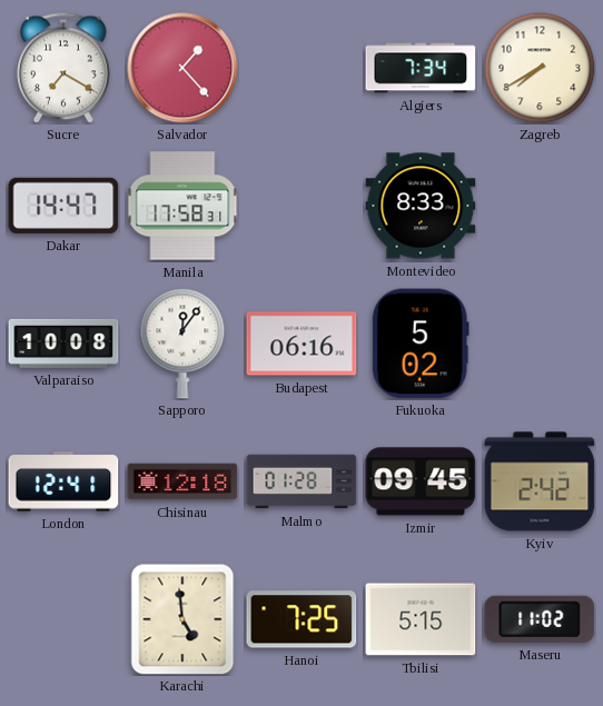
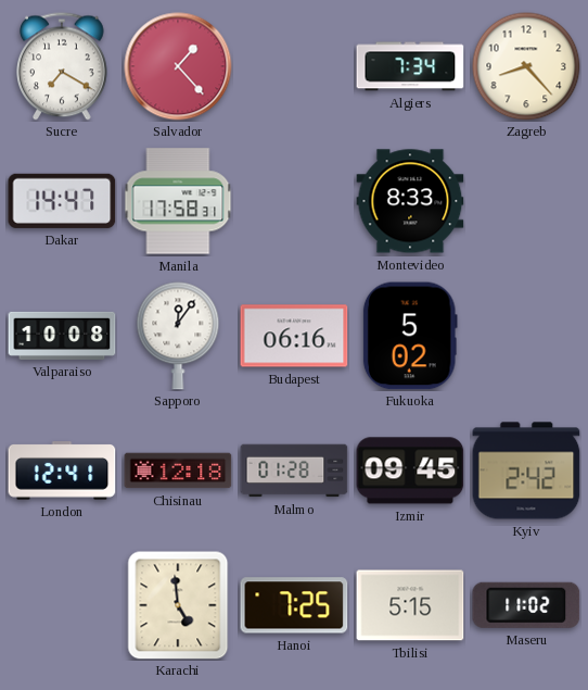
Zagreb: 7:40 -> 8:23
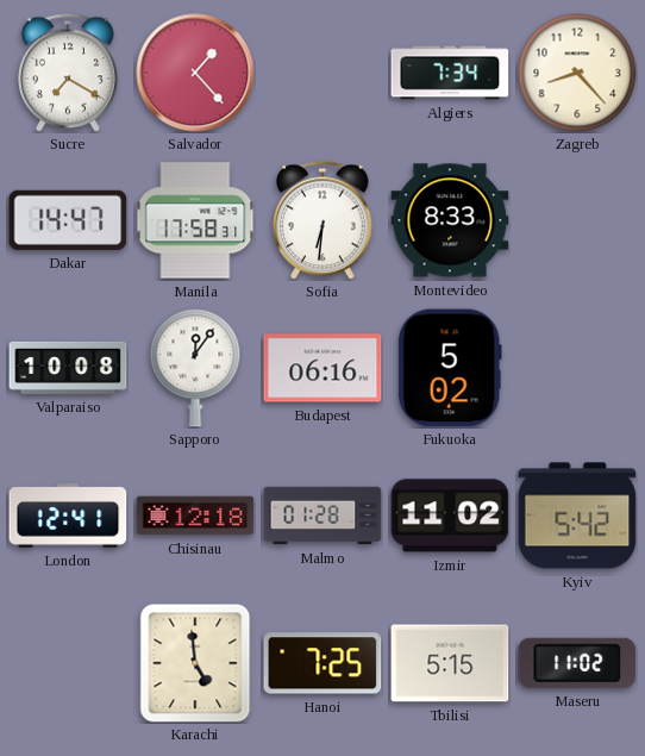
Sofia: none -> 6:31
Izmir: 09:45 -> 11:02
Kyiv: 2:42 -> 5:42
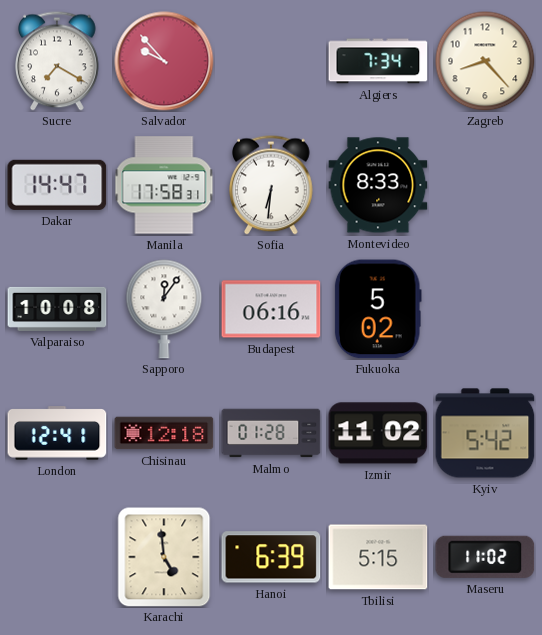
Salvador: 1:23 -> 9:53
Hanoi: 7:25 -> 6:39
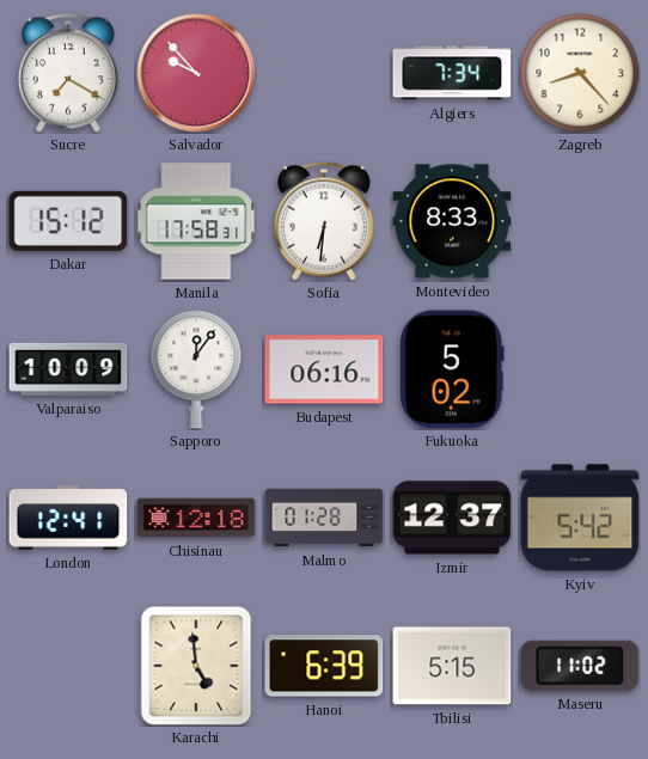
Dakar: 14:47 -> 15:12
Valparaiso: 10:08 -> 10:09
Izmir: 11:02 -> 12:37
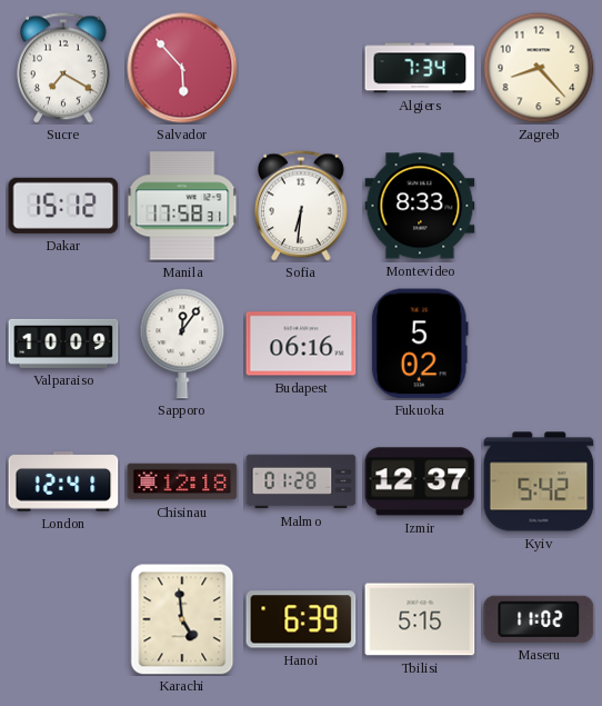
Salvador: 9:53 -> 5:53
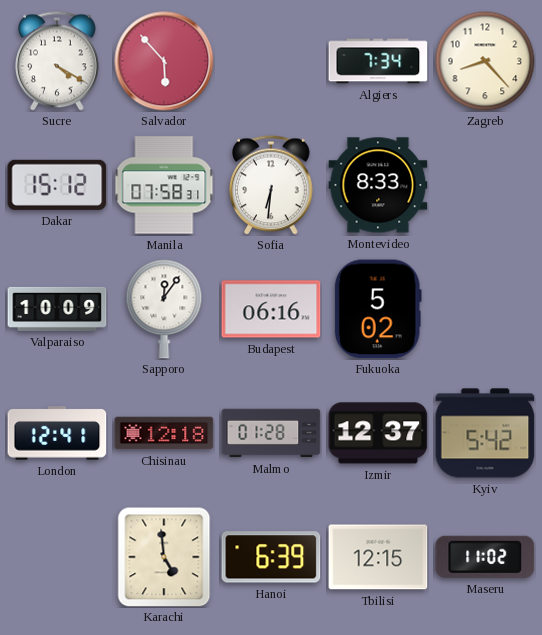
Sucre: 7:20 -> 4:20
Manila: 17:58 -> 07:58
Tbilisi: 5:15 -> 12:15
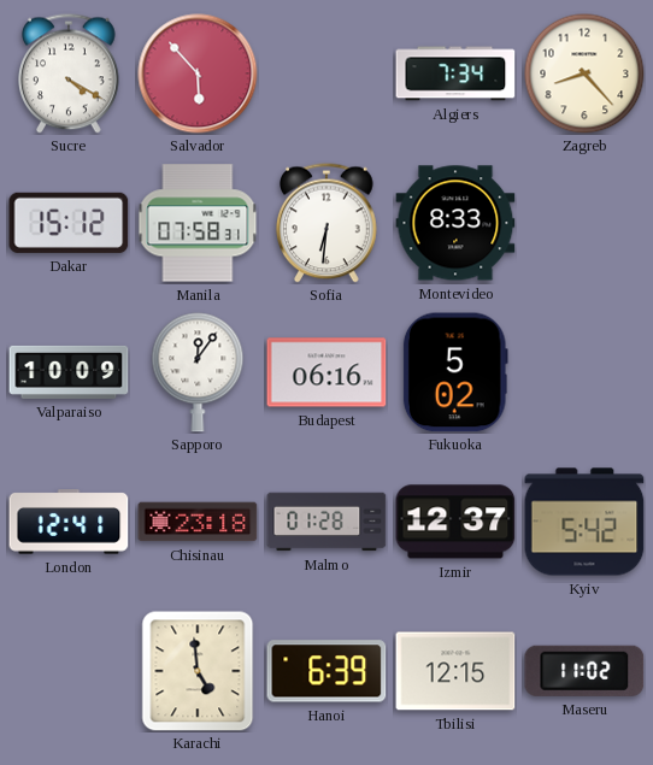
Chisinau: 12:18 -> 23:18
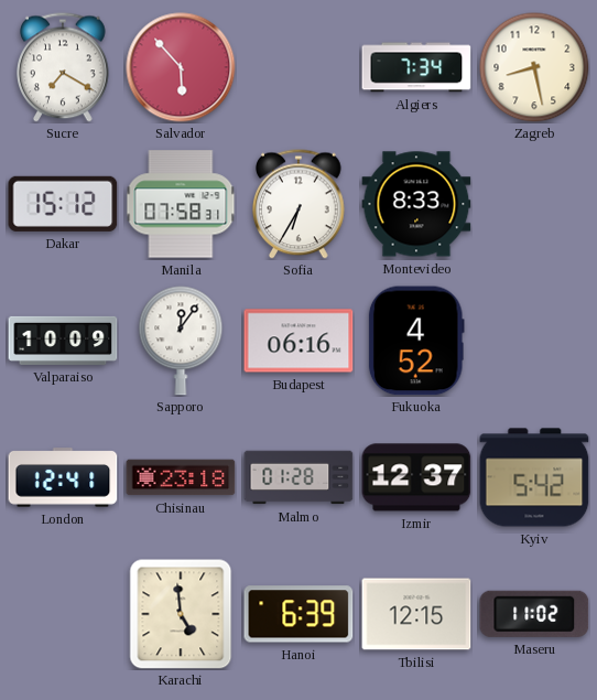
Sucre: 4:20 -> 7:20
Zagreb: 8:23 -> 8:28
Sofia: 6:31 -> 6:35
Fukuoka: 5:02 -> 4:52
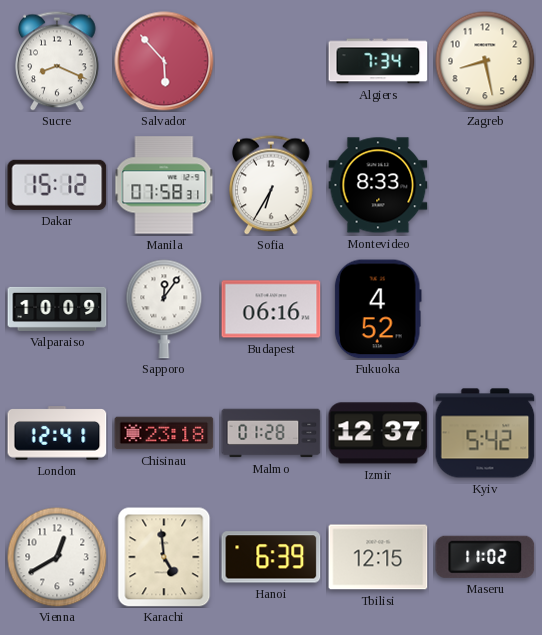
Sucre: 7:20 -> 8:19
Vienna: none -> 12:40
